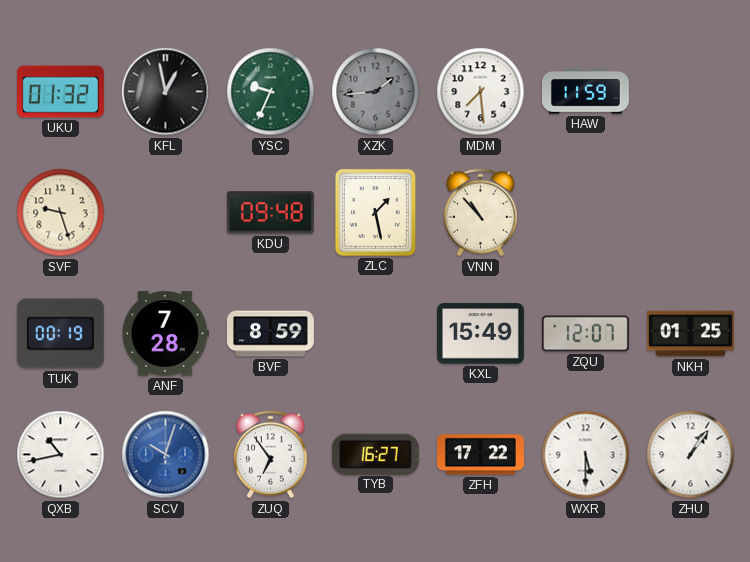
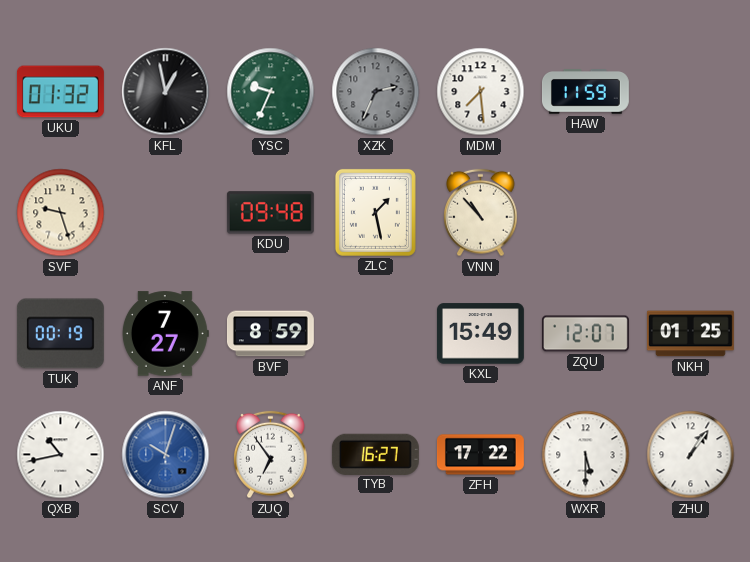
XZK: 1:44 -> 2:34
ANF: 7:28 -> 7:27
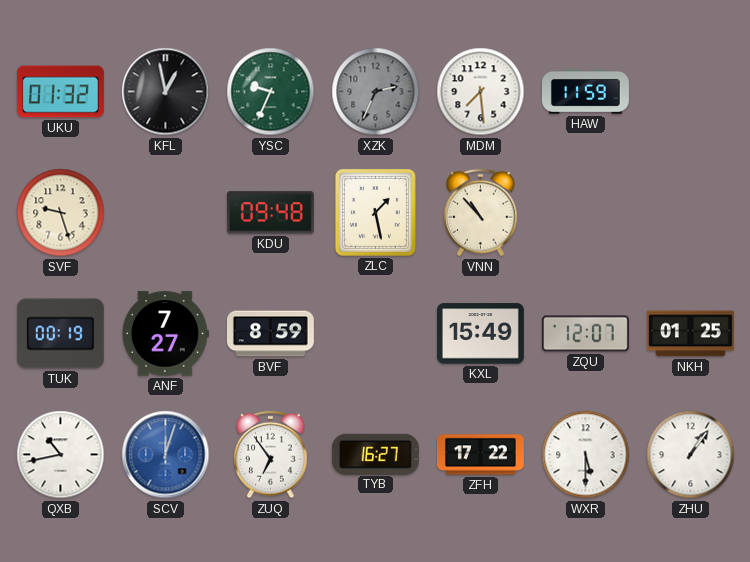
SCV: 10:03 -> 12:03
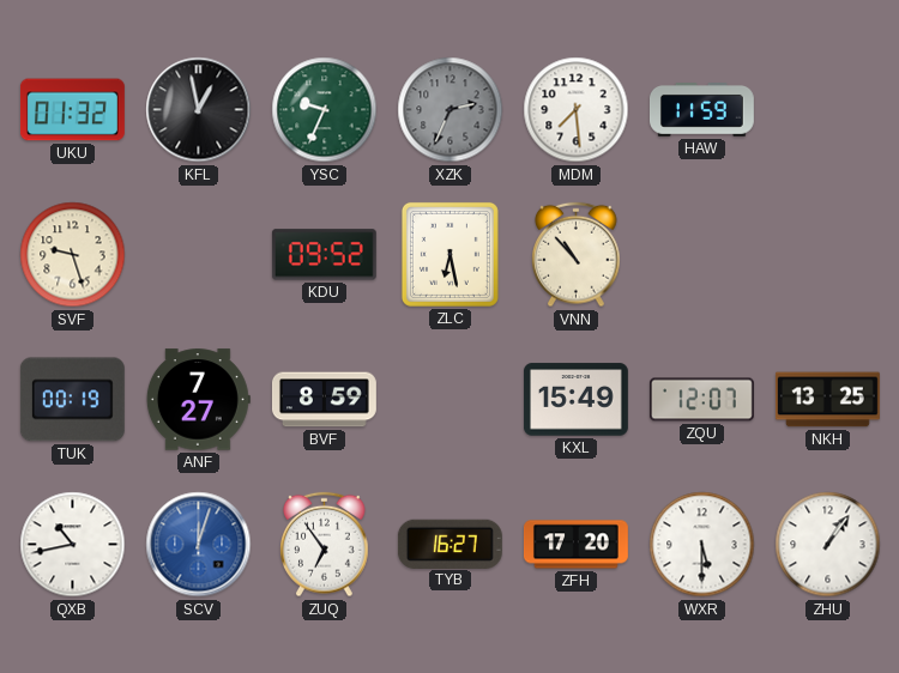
KDU: 09:48 -> 09:52
ZLC: 1:28 -> 6:28
NKH: 01:25 -> 13:25
ZFH: 17:22 -> 17:20
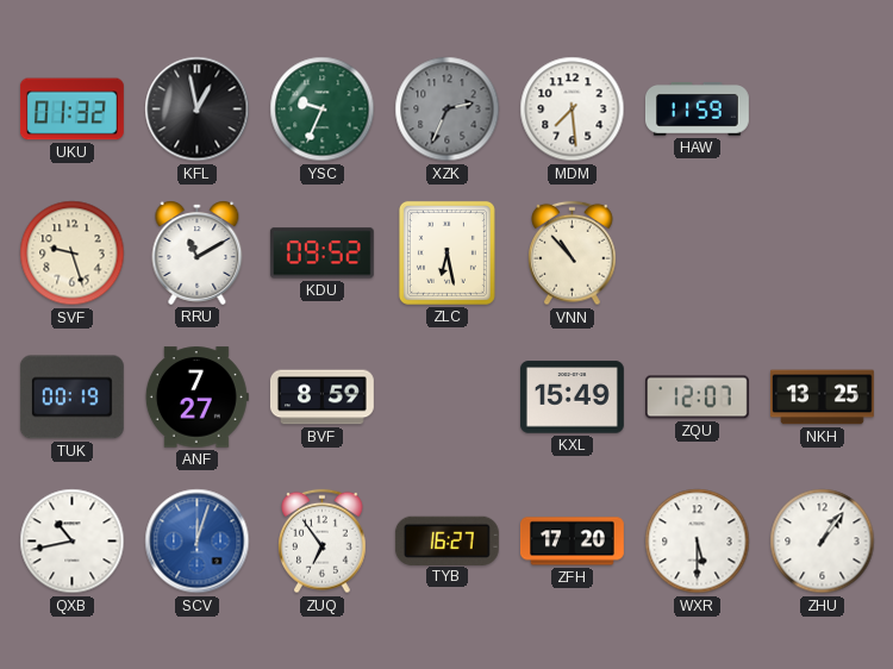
RRU: none -> 11:10
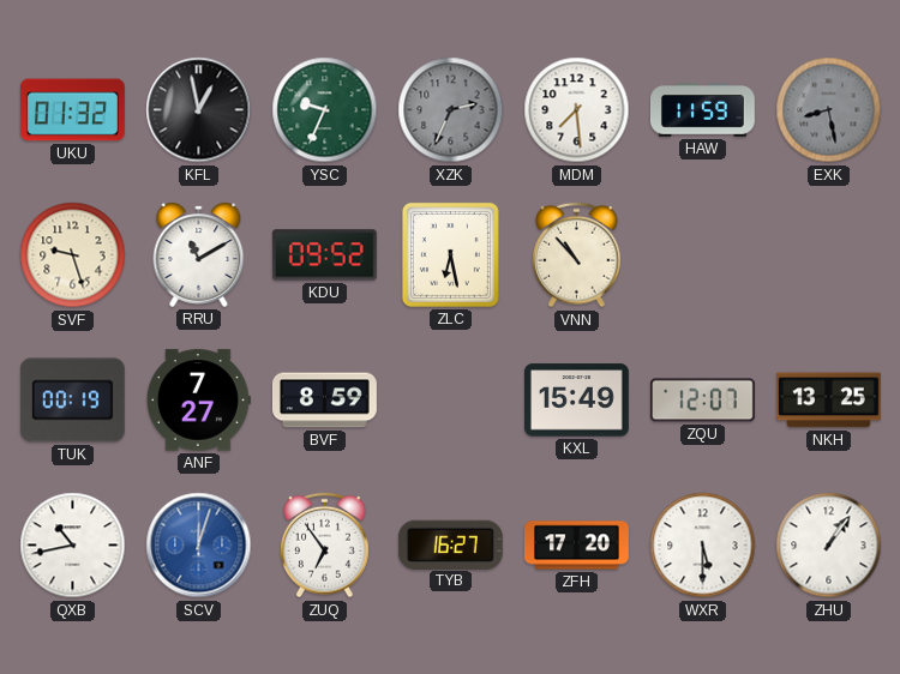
EXK: none -> 8:28
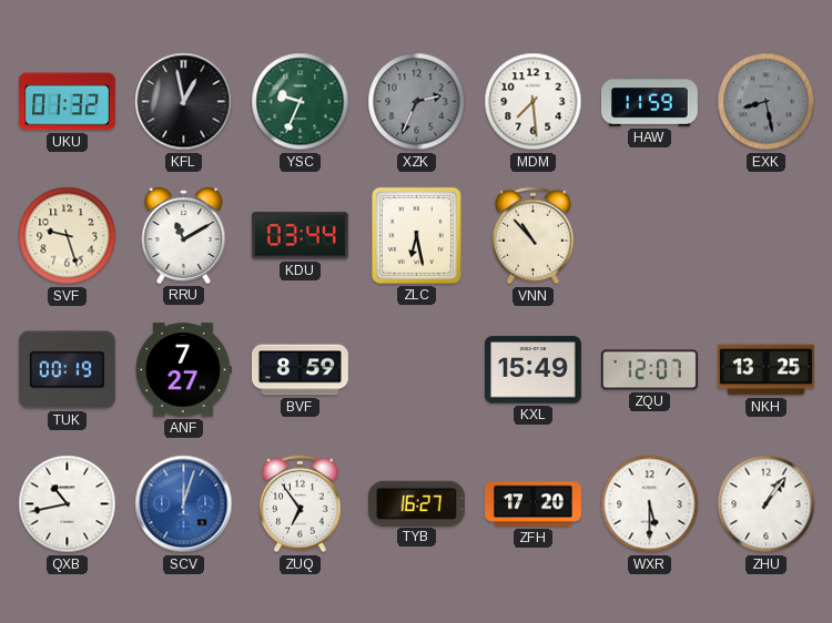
KDU: 09:52 -> 03:44
